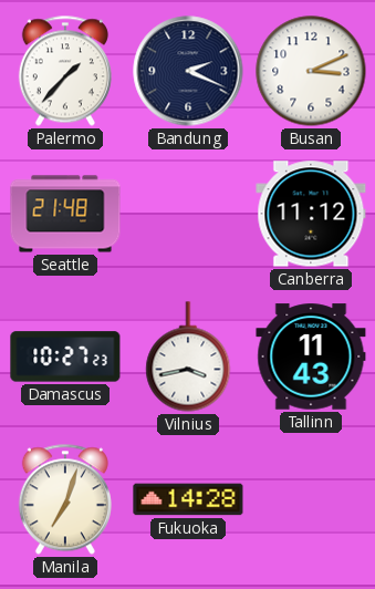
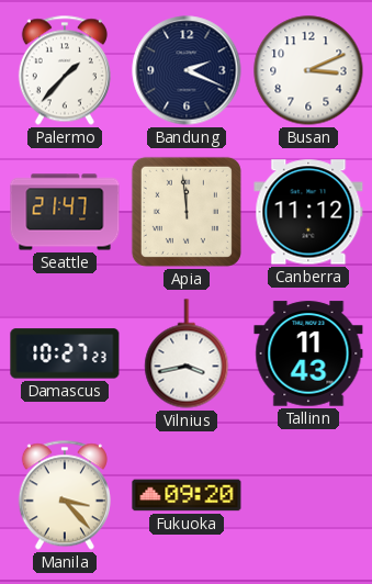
Seattle: 21:48 -> 21:47
Apia: none -> 11:59
Manila: 7:03 -> 3:23
Fukuoka: 14:28 -> 09:20
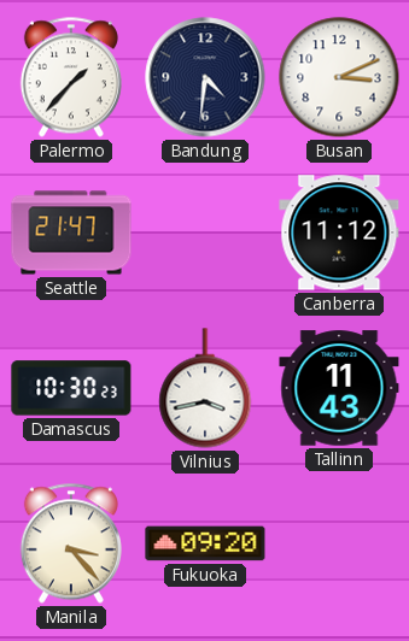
Bandung: 2:19 -> 4:31
Apia: 11:59 -> none
Damascus: 10:27 -> 10:30
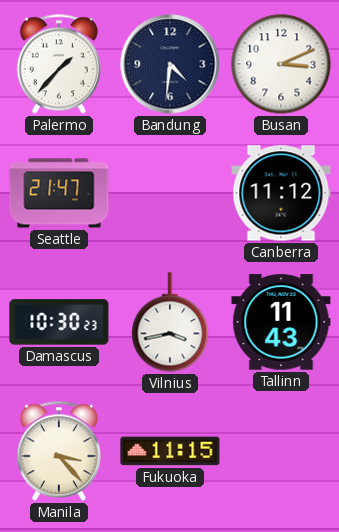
Fukuoka: 09:20 -> 11:15
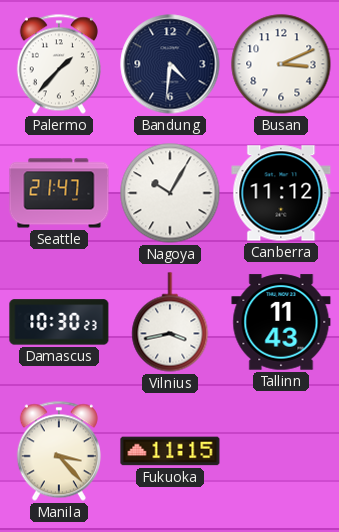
Nagoya: none -> 10:05
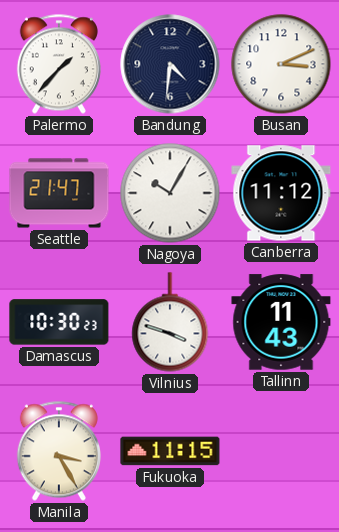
Vilnius: 3:43 -> 3:48
Manila: 3:23 -> 3:25
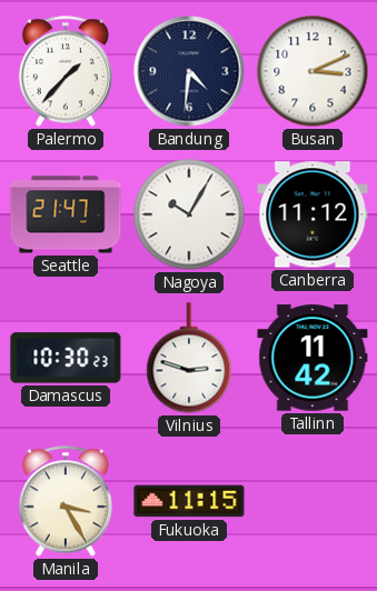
Vilnius: 3:48 -> 2:48
Tallinn: 11:43 -> 11:42
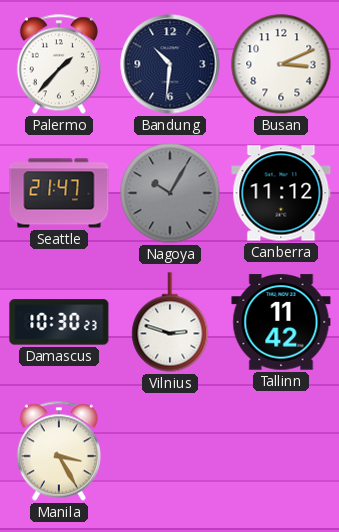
Bandung: 4:31 -> 10:31
Nagoya dial: white -> grey
Fukuoka: 11:15 -> none
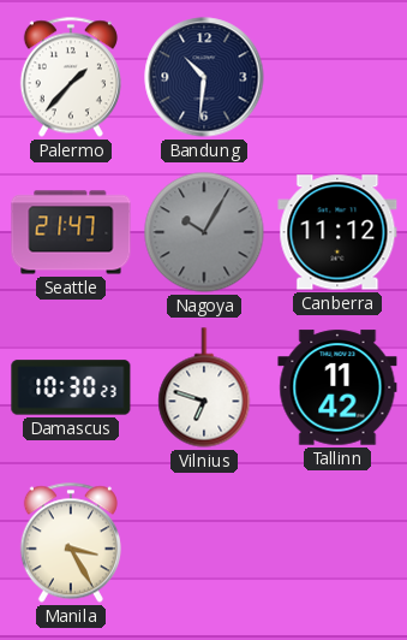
Busan: 3:11 -> none
Vilnius: 2:48 -> 6:48
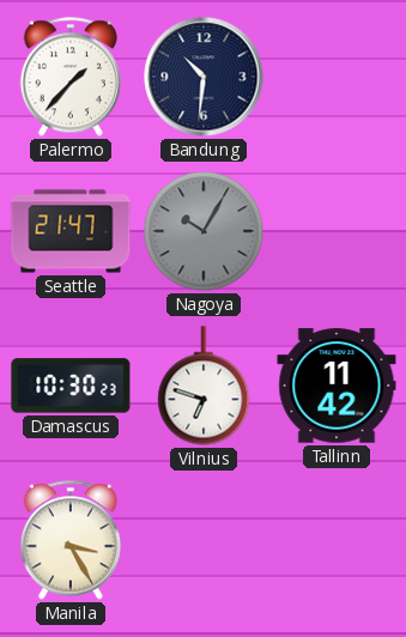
Canberra: 11:12 -> none
